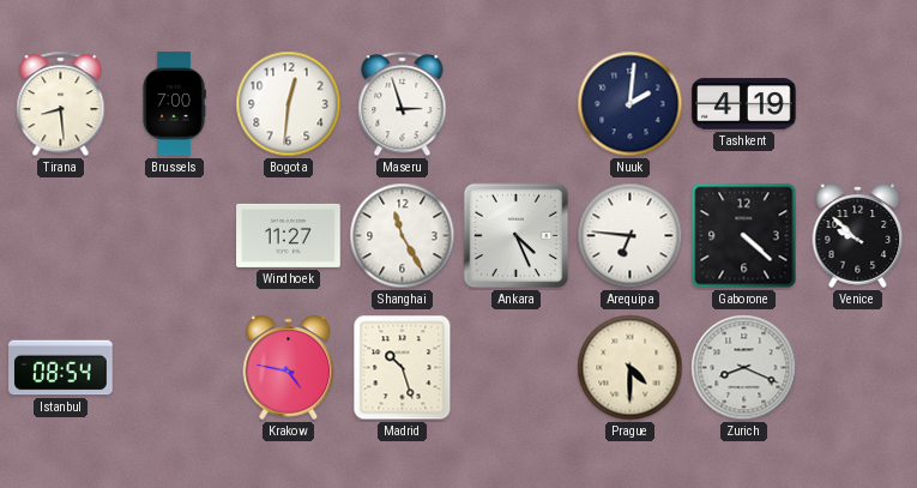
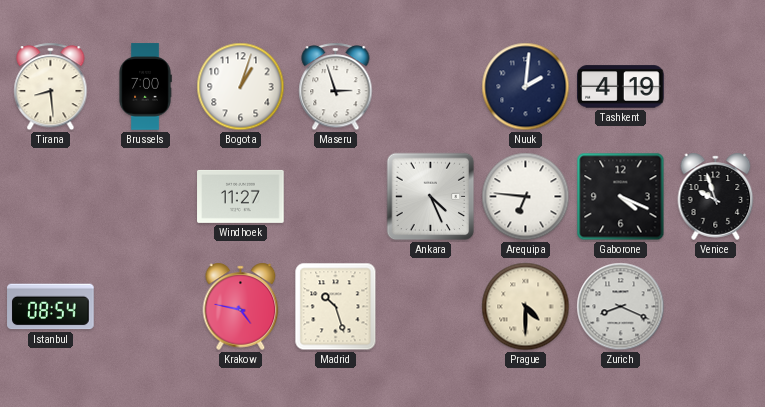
Bogota: 12:31 -> 1:03
Shanghai: 11:25 -> none
Gaborone: 4:22 -> 4:19
Venice: 9:52 -> 9:57
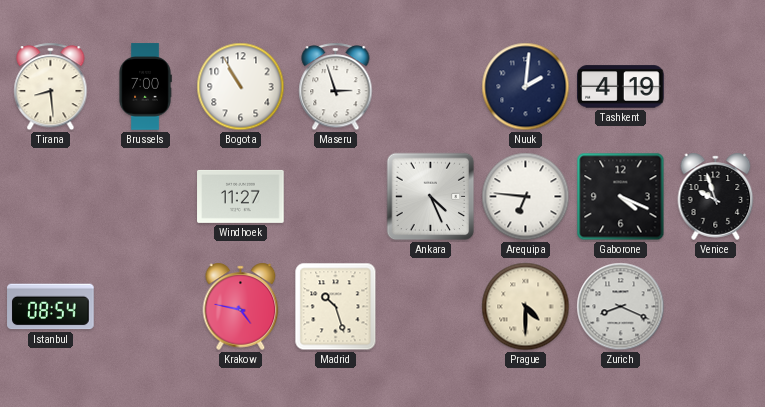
Bogota: 1:03 -> 10:55
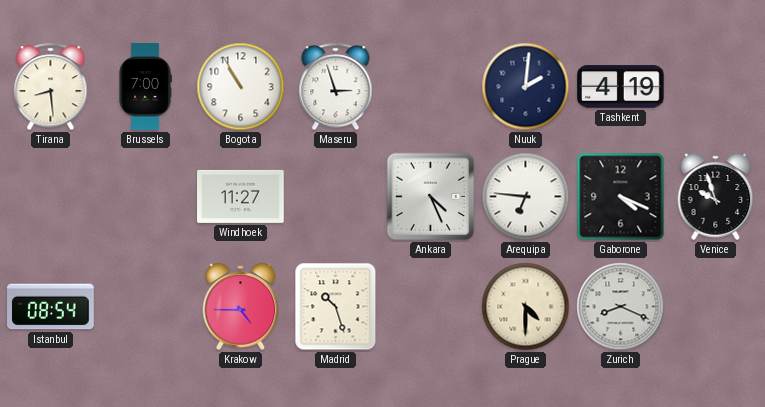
Krakow: 4:47 -> 4:45
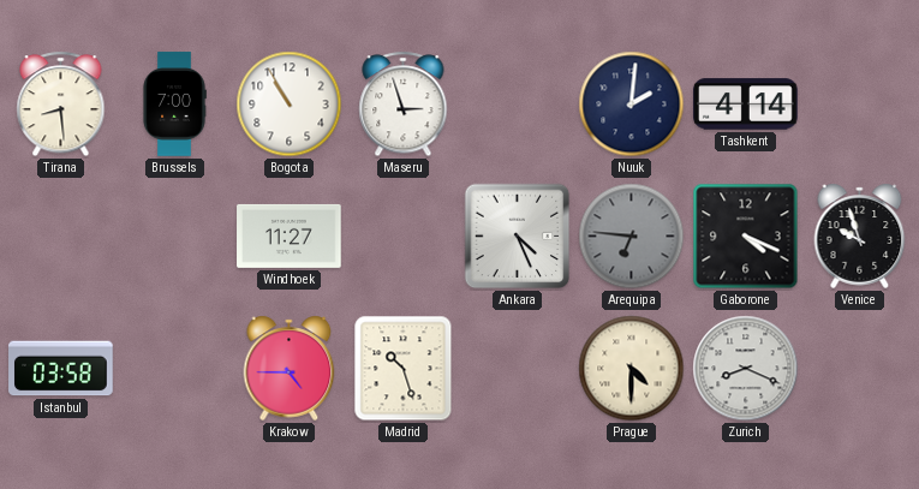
Tashkent: 4:19 -> 4:14
Arequipa dial: white -> grey
Istanbul: 08:54 -> 03:58
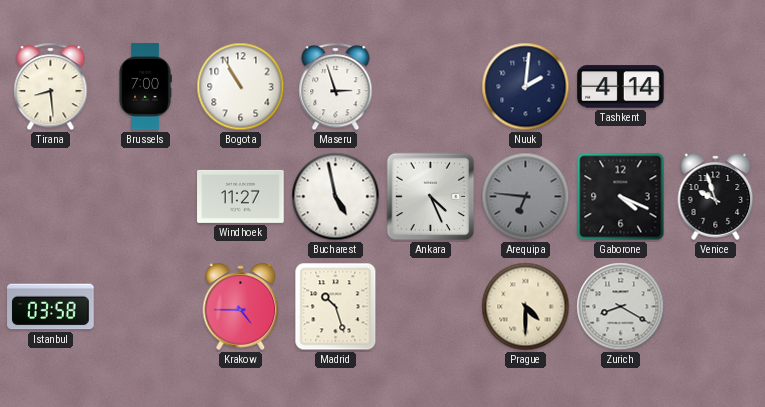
Bucharest: none -> 4:58
Zurich: 8:19 -> 8:20
